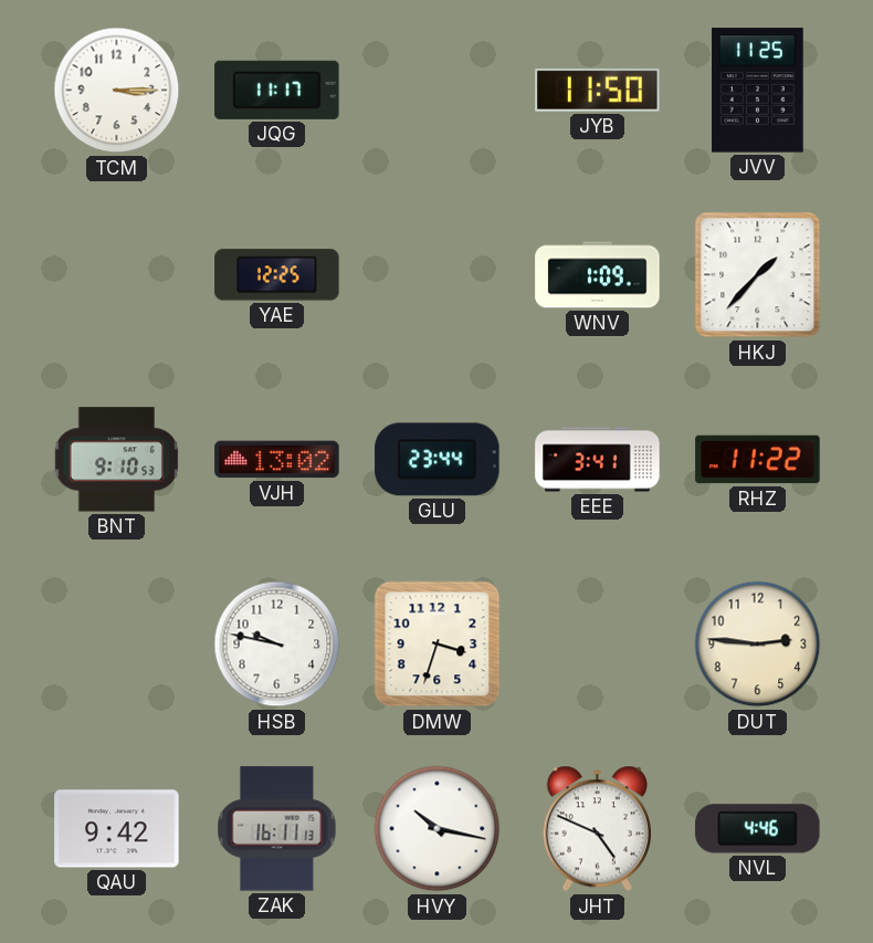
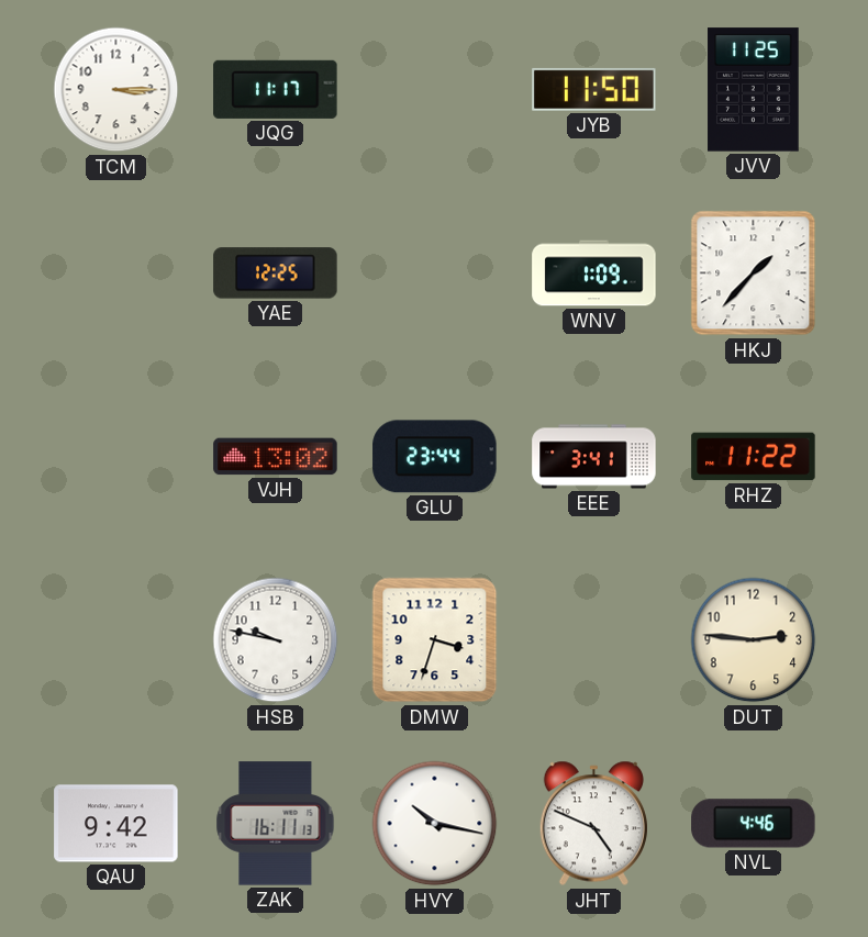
BNT: 9:10 -> none
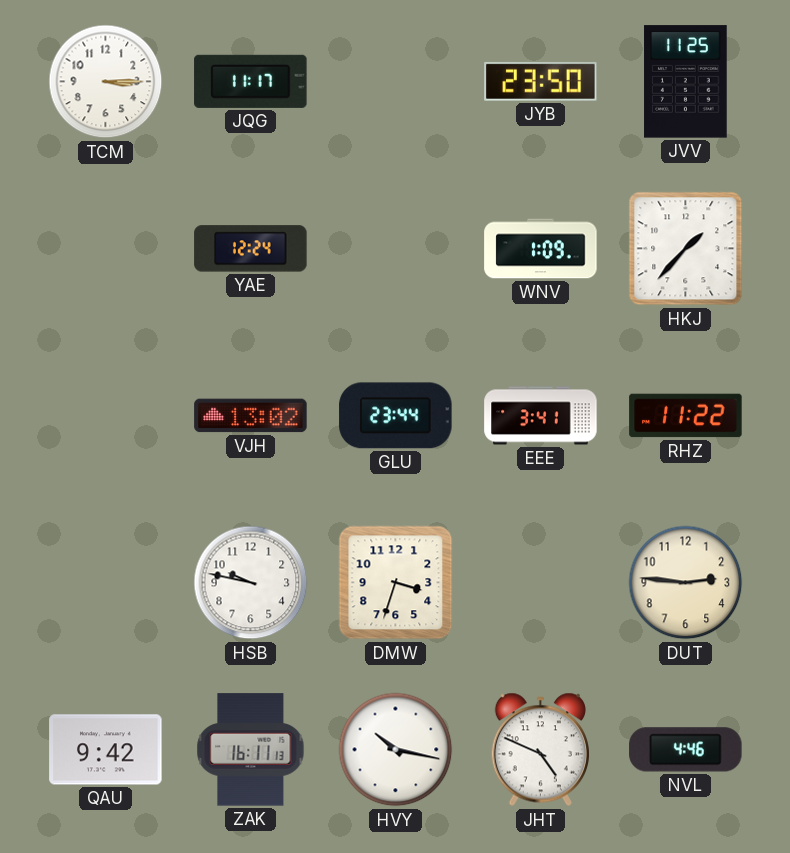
JYB: 11:50 -> 23:50
YAE: 12:25 -> 12:24
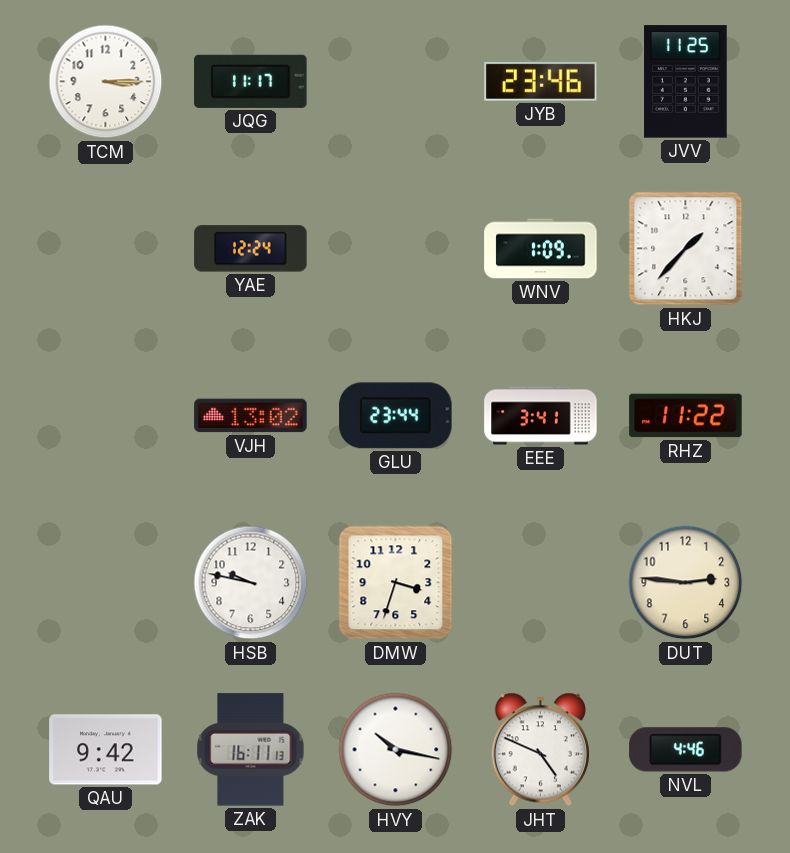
JYB: 23:50 -> 23:46
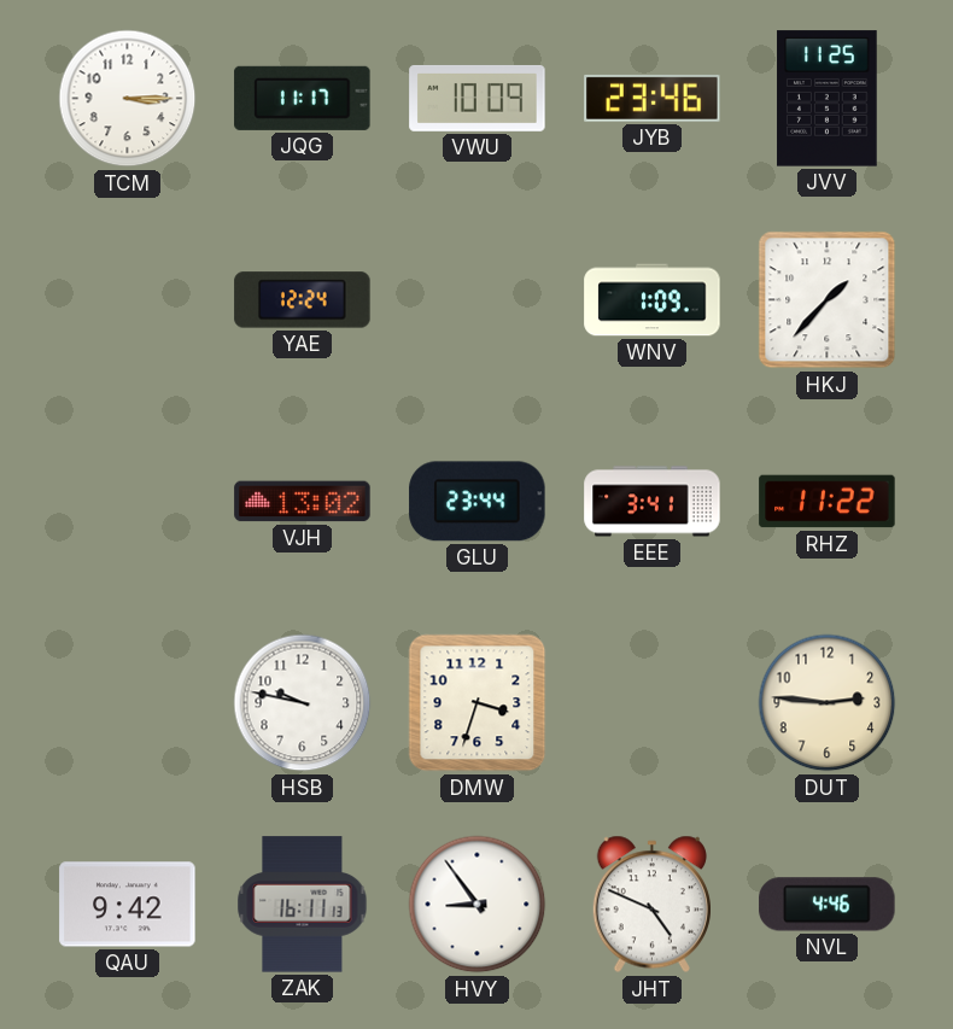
VWU: none -> 10:09
HVY: 10:17 -> 8:54
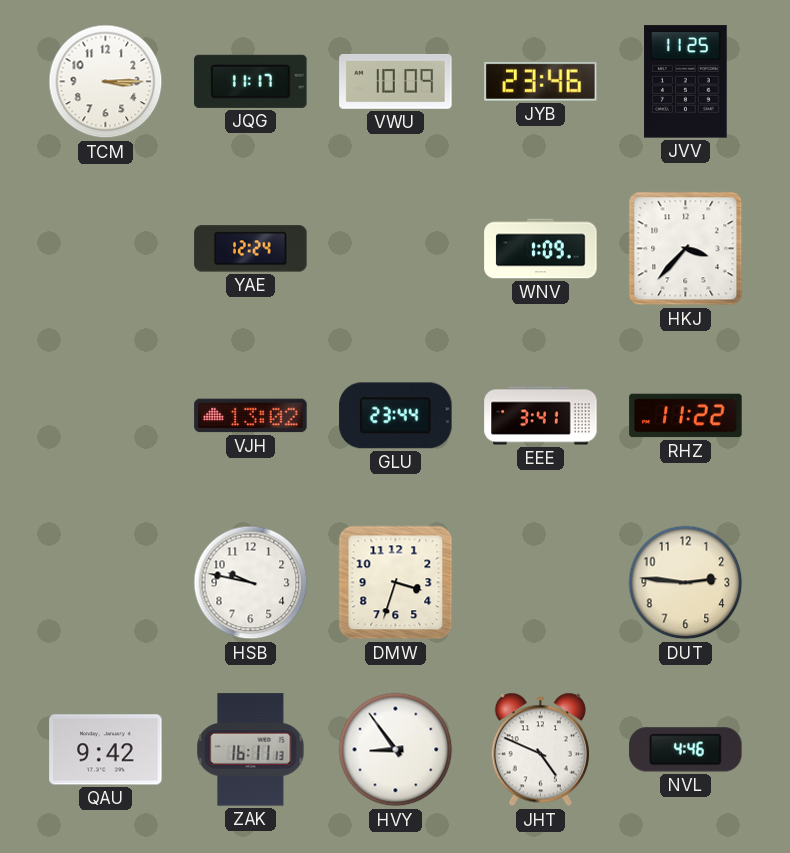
HKJ: 1:37 -> 3:37
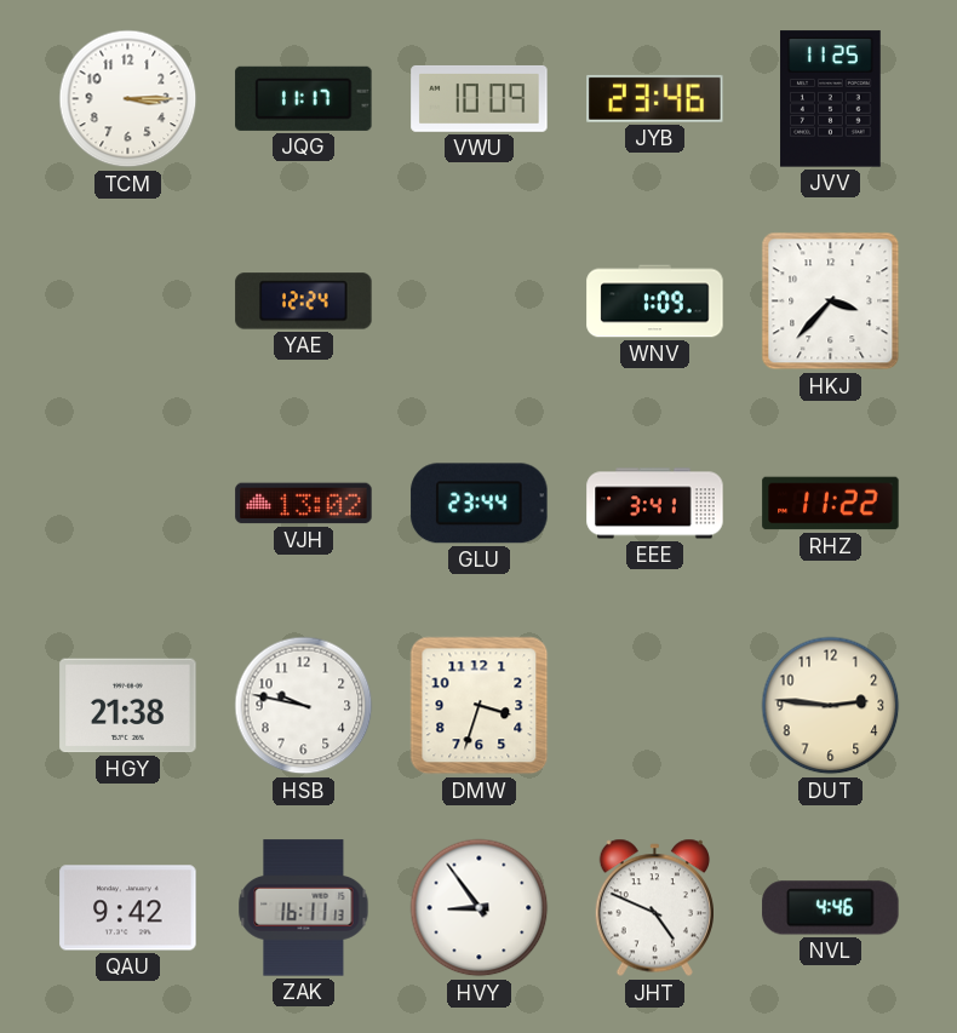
HGY: none -> 21:38
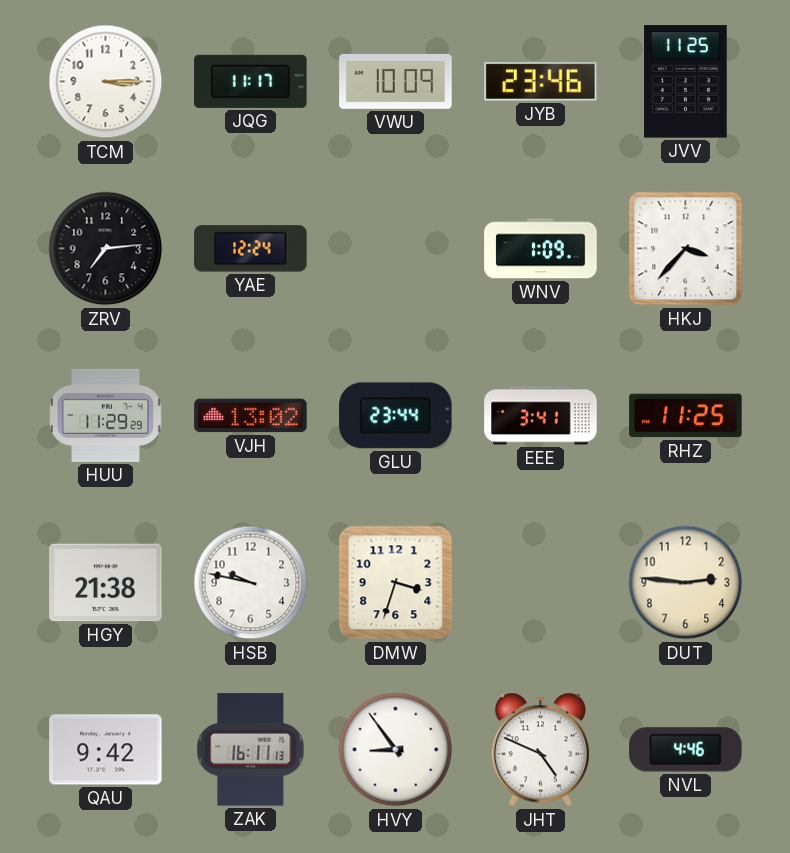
ZRV: none -> 7:14
HUU: none -> 11:29
RHZ: 11:22 -> 11:25
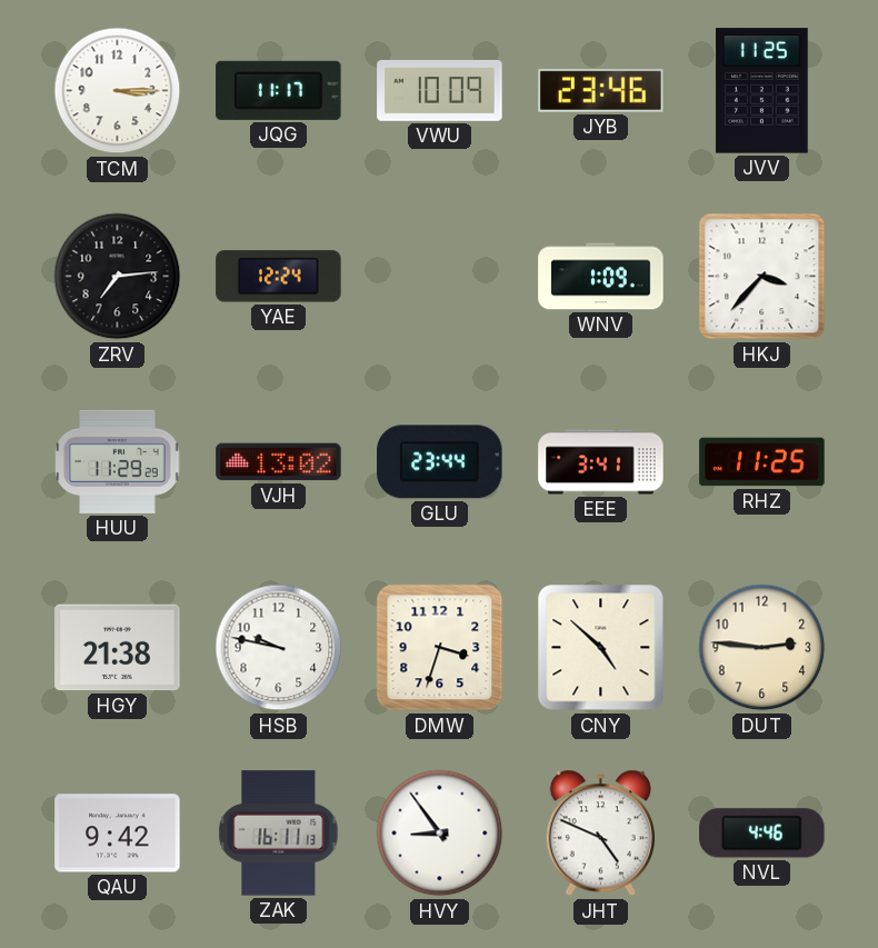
CNY: none -> 4:52
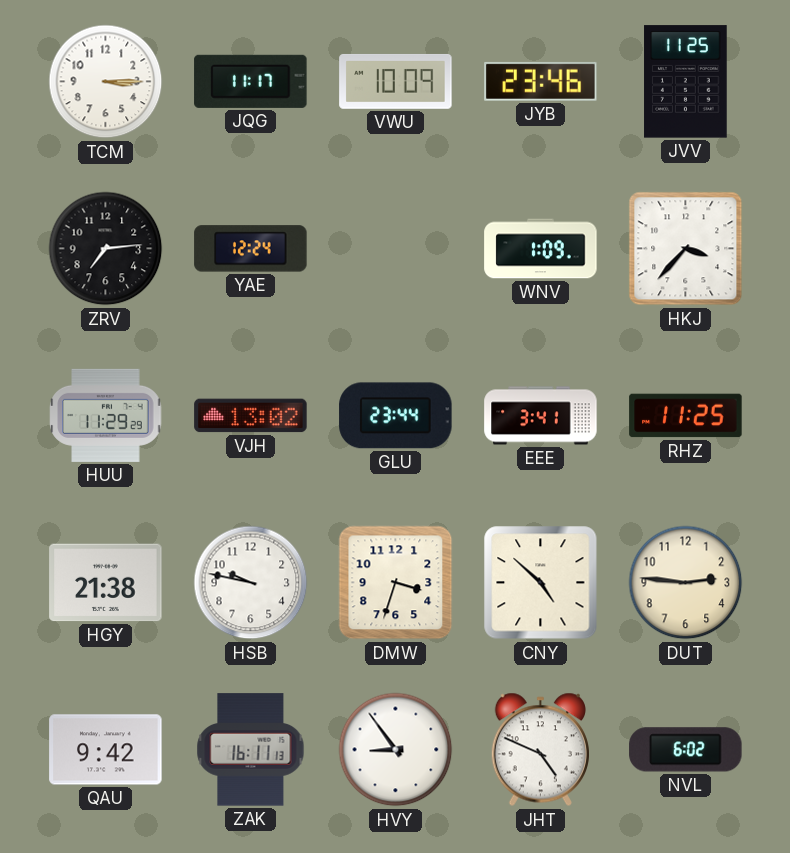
NVL: 4:46 -> 6:02
